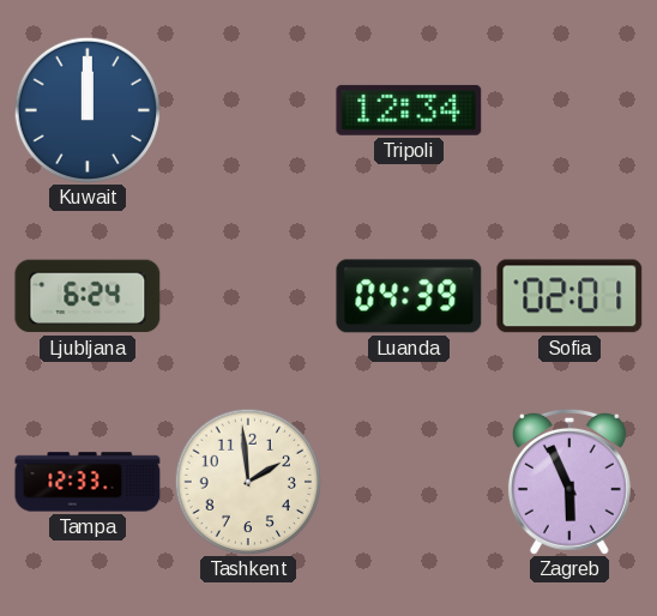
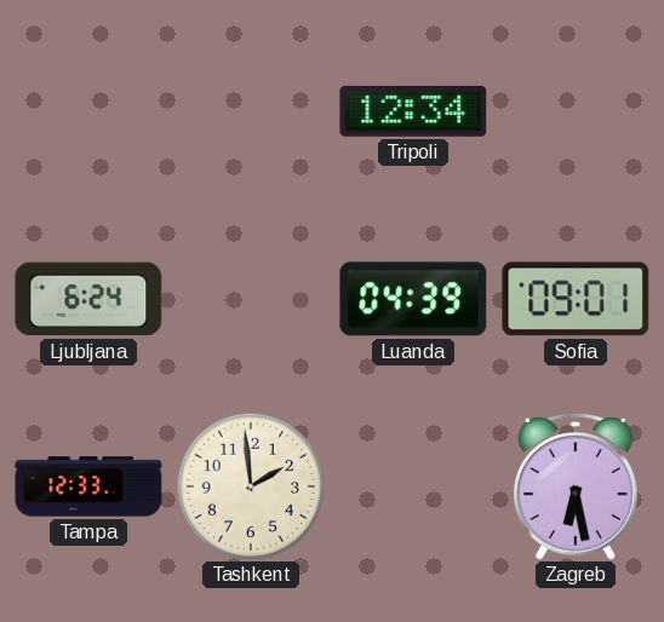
Kuwait: 12:00 -> none
Sofia: 02:01 -> 09:01
Zagreb: 5:56 -> 6:28
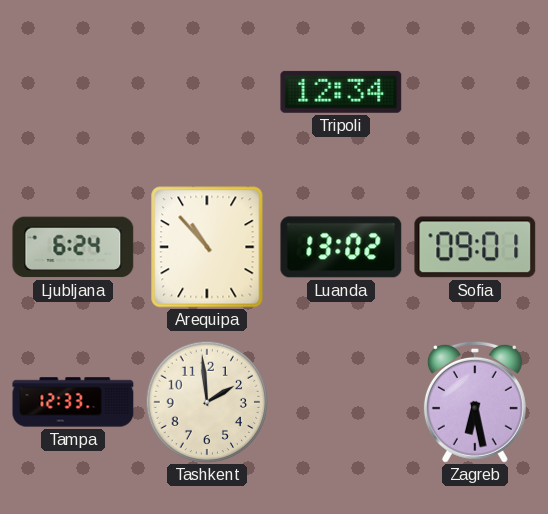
Arequipa: none -> 10:53
Luanda: 04:39 -> 13:02
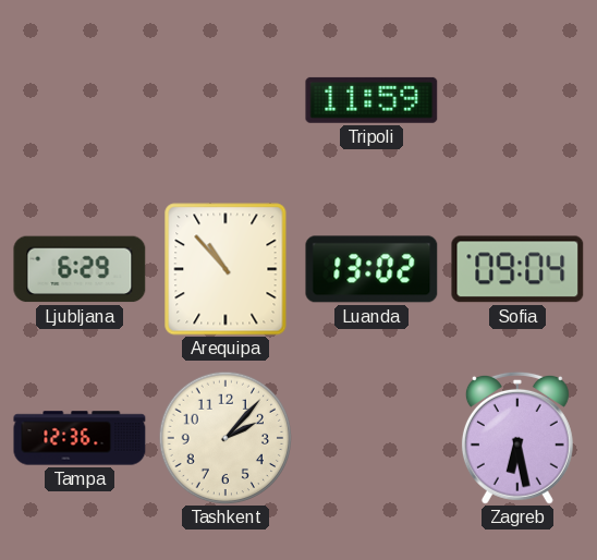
Tripoli: 12:34 -> 11:59
Ljubljana: 6:24 -> 6:29
Sofia: 09:01 -> 09:04
Tampa: 12:33 -> 12:36
Tashkent: 1:59 -> 2:07
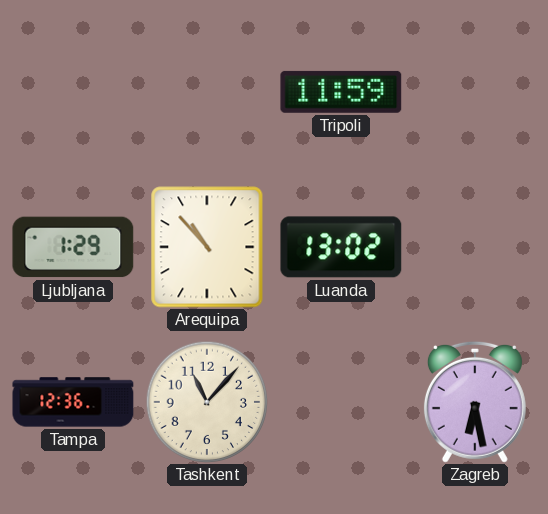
Ljubljana: 6:29 -> 1:29
Sofia: 09:04 -> none
Tashkent: 2:07 -> 11:07
